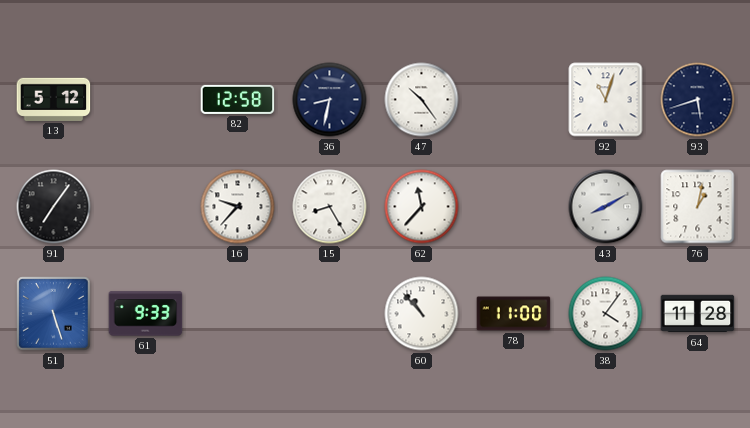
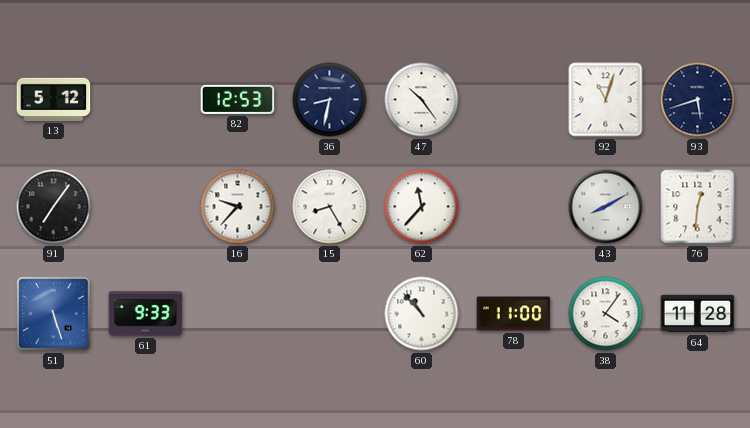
82: 12:58 -> 12:53
76: 1:02 -> 12:31
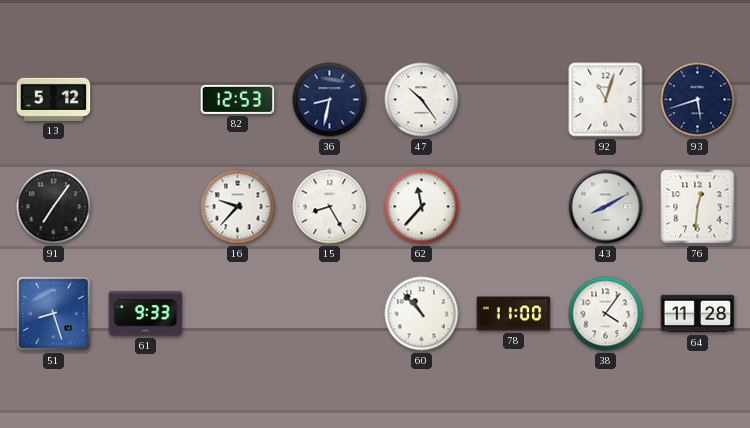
51: 5:27 -> 8:27
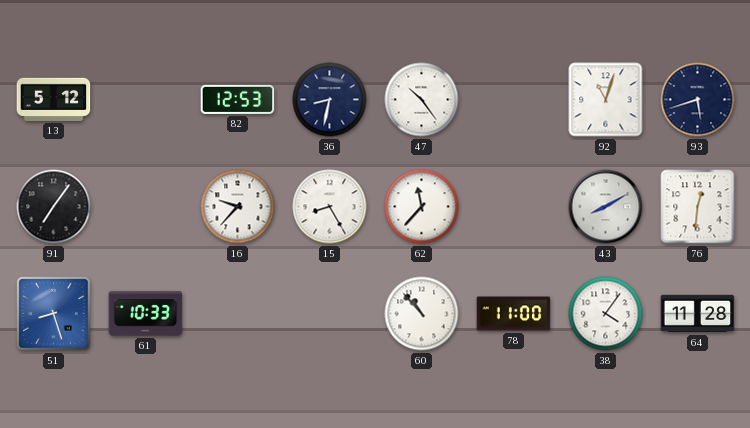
61: 9:33 -> 10:33
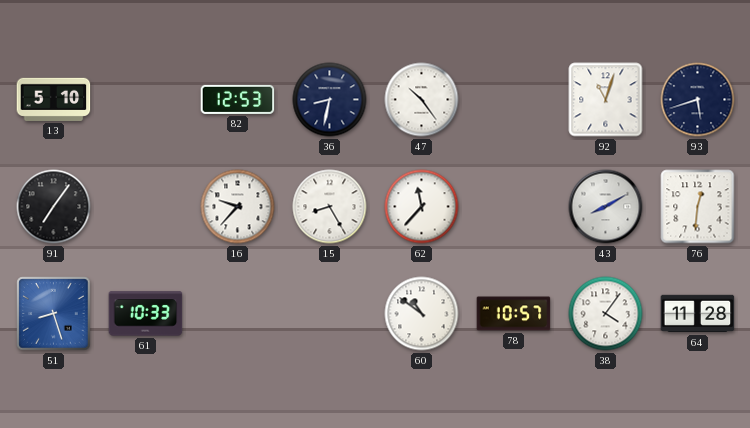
13: 5:12 -> 5:10
60: 10:53 -> 10:51
78: 11:00 -> 10:57
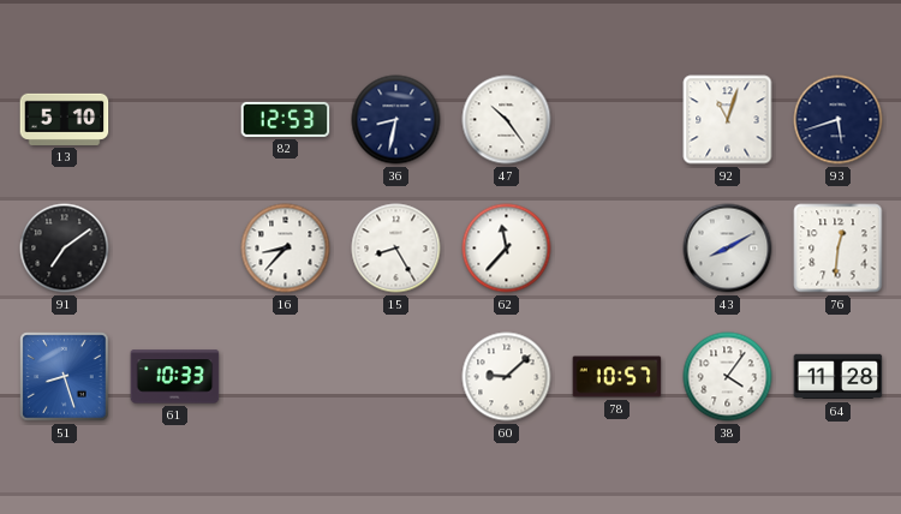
91: 7:06 -> 7:09
16: 9:37 -> 8:37
60: 10:51 -> 9:08
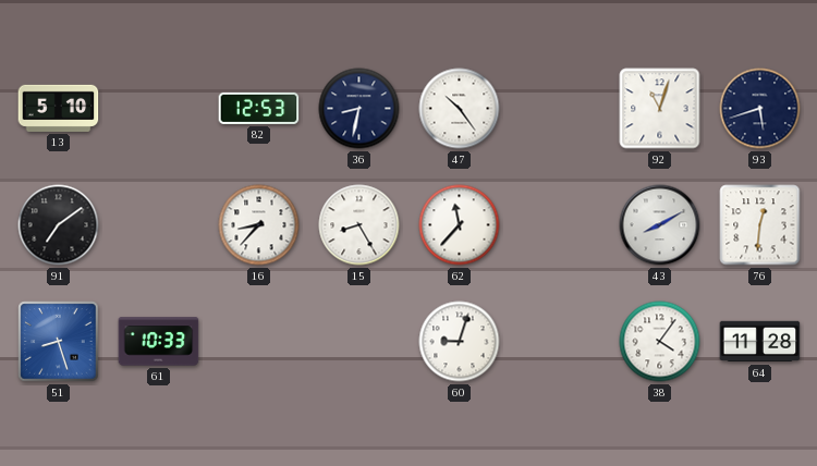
60: 9:08 -> 9:03
78: 10:57 -> none
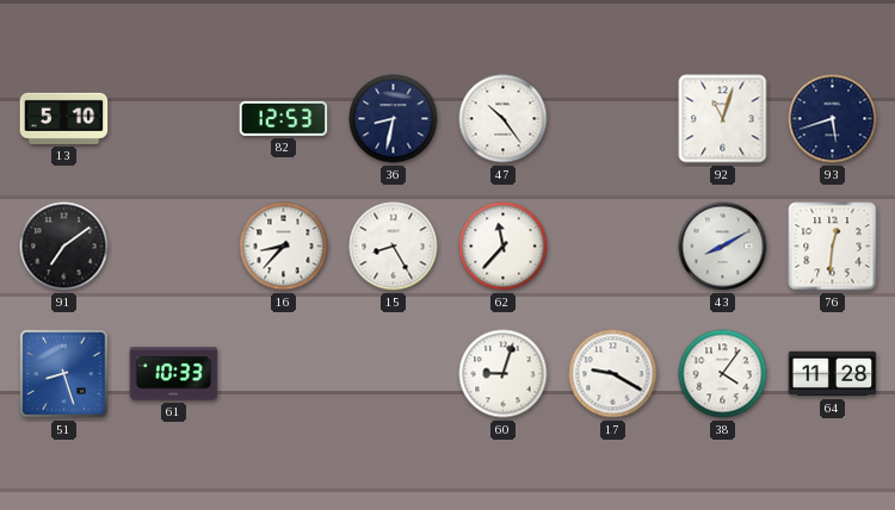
17: none -> 9:20
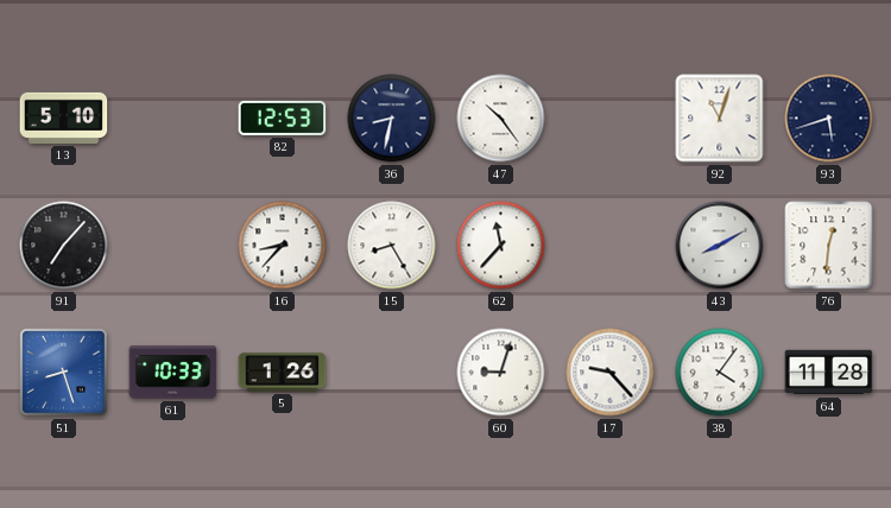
91: 7:09 -> 7:07
5: none -> 1:26
17: 9:20 -> 9:23
